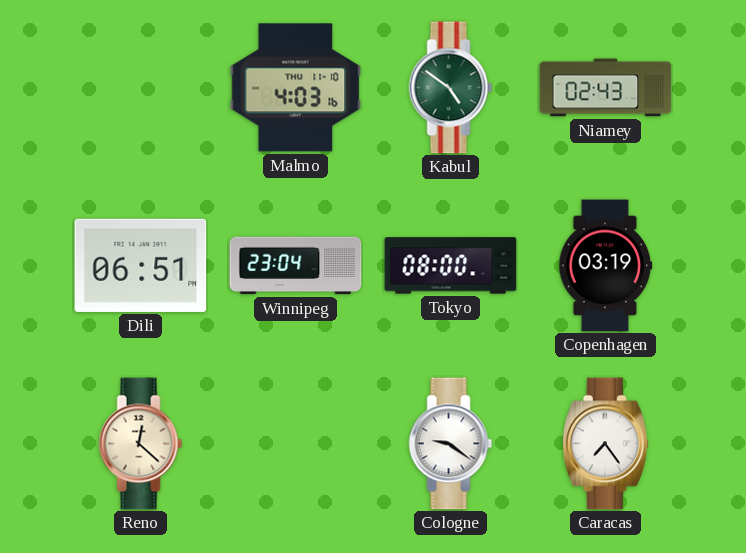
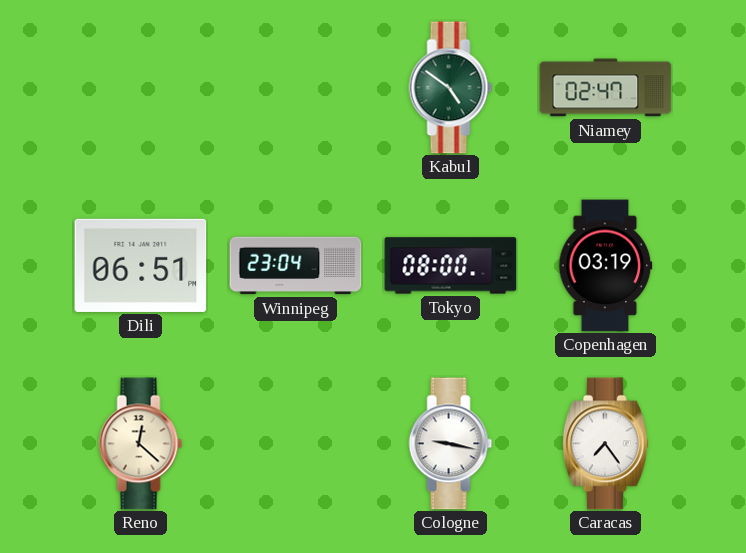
Malmo: 4:03 -> none
Niamey: 02:43 -> 02:47
Cologne: 9:21 -> 9:17
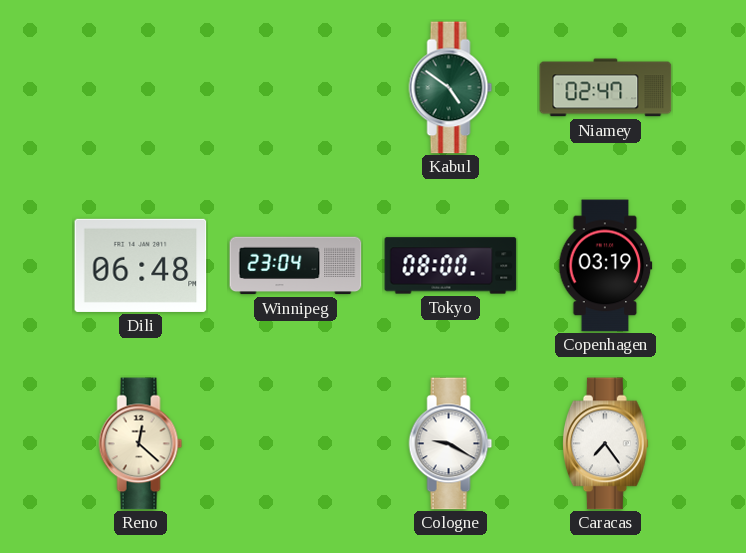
Dili: 06:51 -> 06:48
Cologne: 9:17 -> 9:20
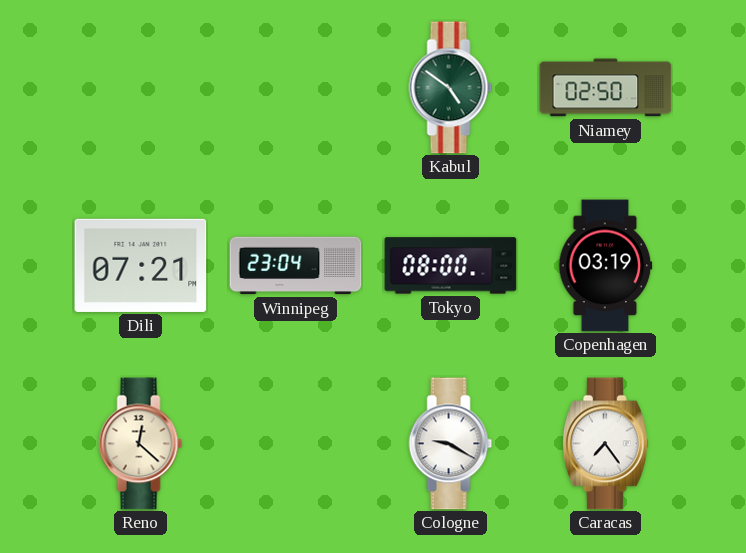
Niamey: 02:47 -> 02:50
Dili: 06:48 -> 07:21
